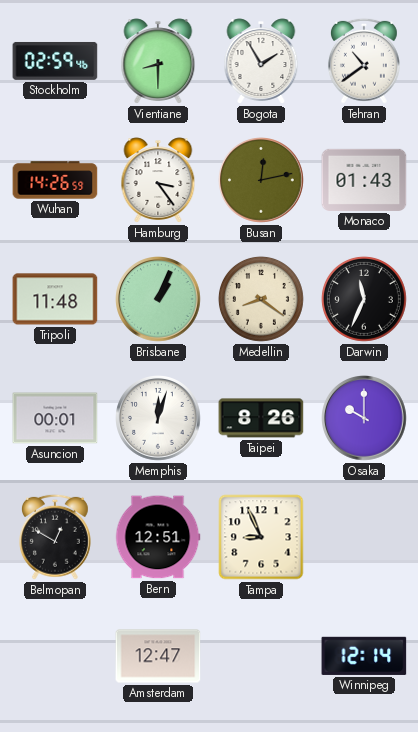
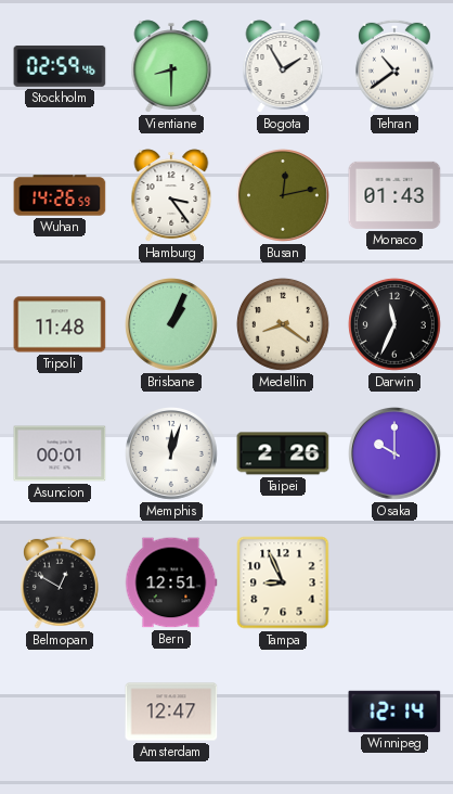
Taipei: 8:26 -> 2:26
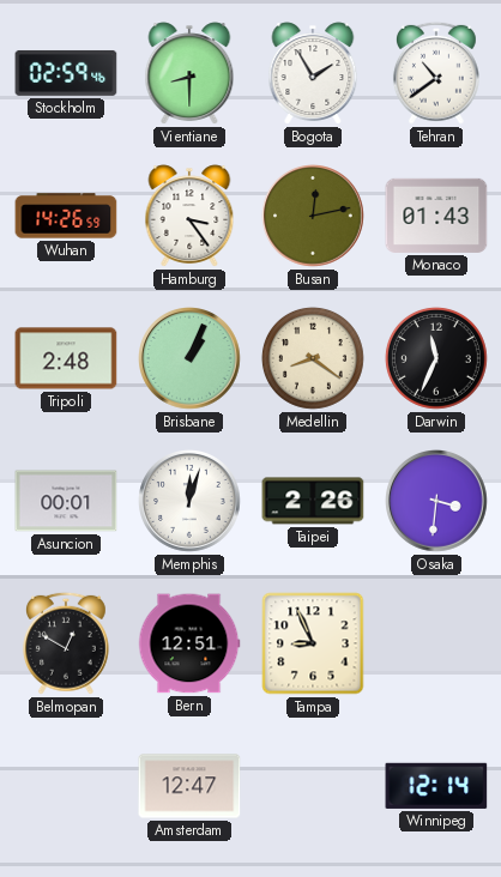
Tripoli: 11:48 -> 2:48
Osaka: 10:00 -> 3:31
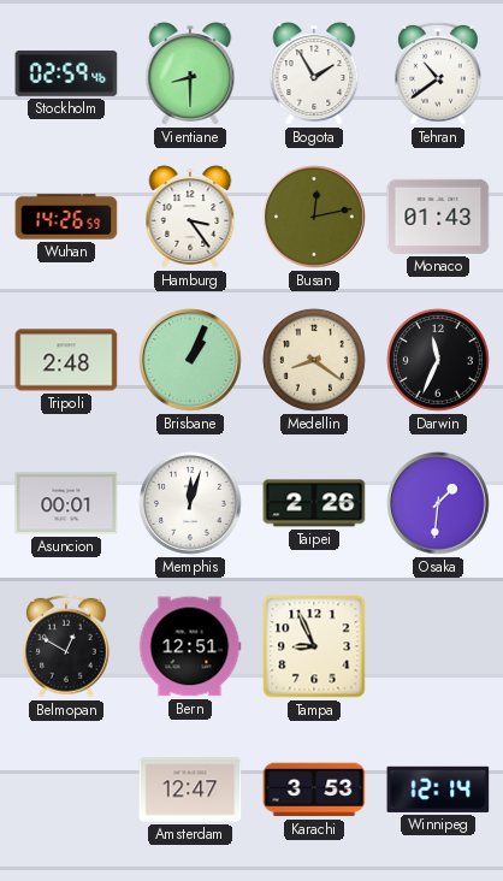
Osaka: 3:31 -> 1:31
Karachi: none -> 3:53
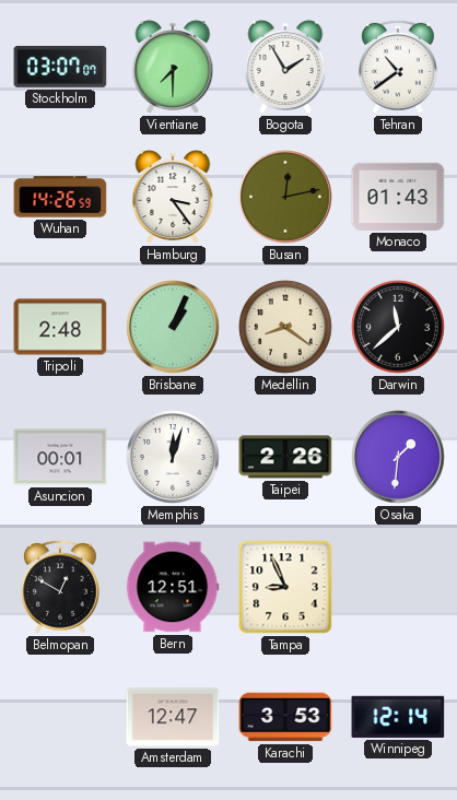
Stockholm: 02:59 -> 03:07
Vientiane: 8:30 -> 7:30
Darwin: 11:34 -> 11:38
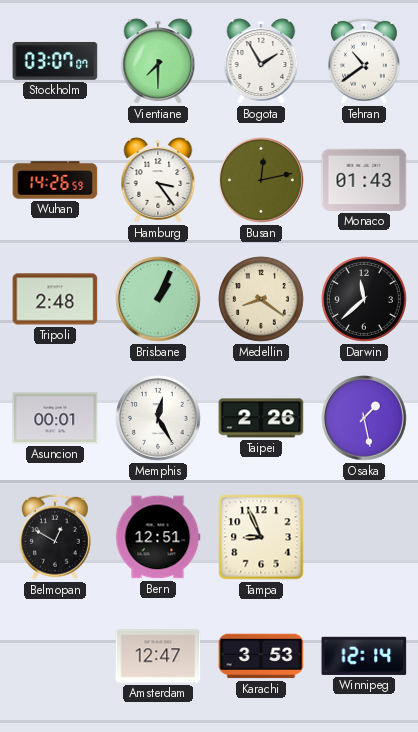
Memphis: 12:03 -> 12:25
Osaka: 1:31 -> 1:28
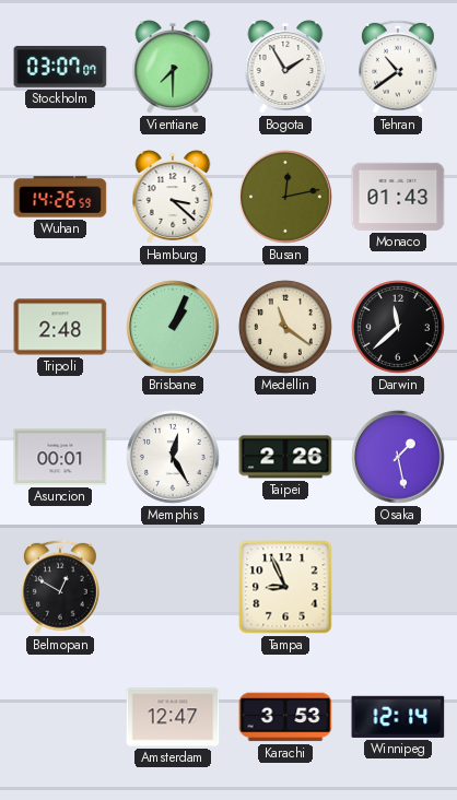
Hamburg: 3:24 -> 3:22
Medellin: 8:21 -> 11:21
Bern: 12:51 -> none
